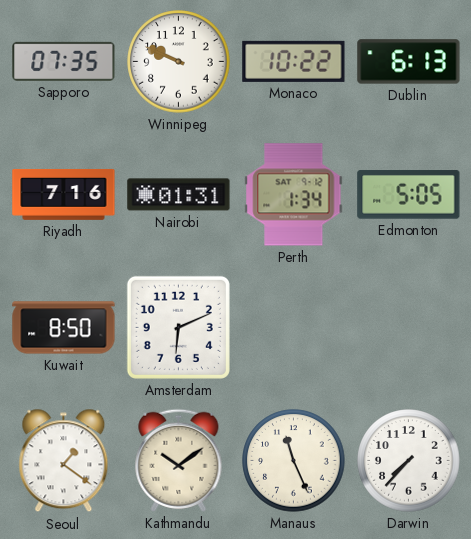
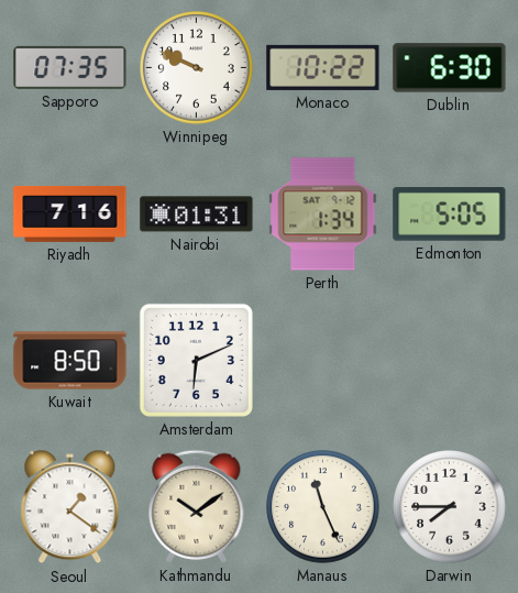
Dublin: 6:13 -> 6:30
Darwin: 7:37 -> 7:45
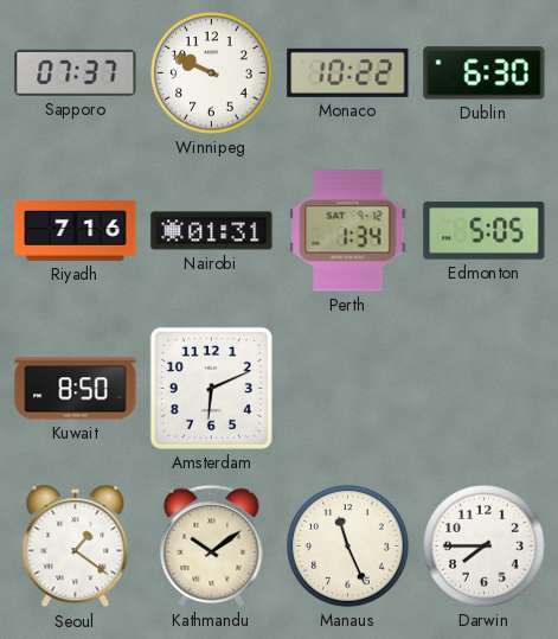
Sapporo: 07:35 -> 07:37
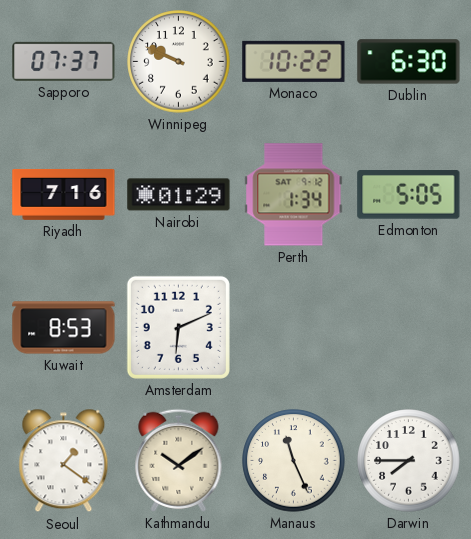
Nairobi: 01:31 -> 01:29
Kuwait: 8:50 -> 8:53
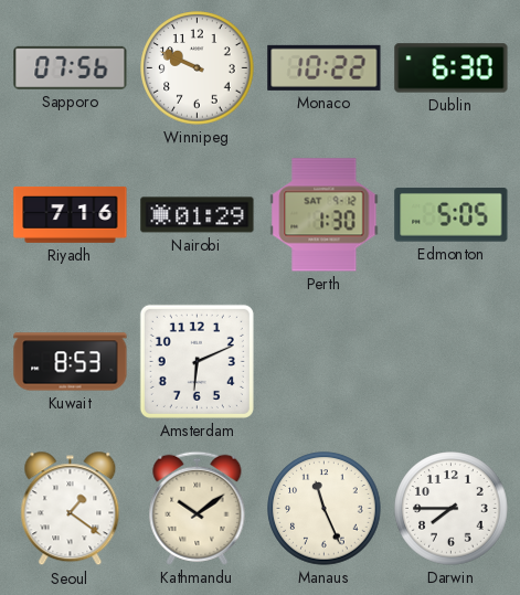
Sapporo: 07:37 -> 07:56
Perth: 1:34 -> 1:30
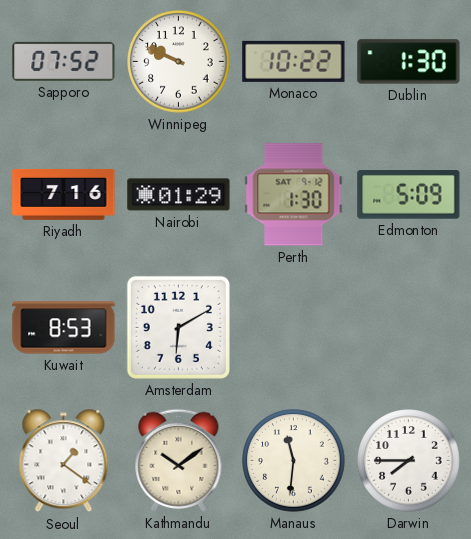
Sapporo: 07:56 -> 07:52
Dublin: 6:30 -> 1:30
Edmonton: 5:05 -> 5:09
Amsterdam: 6:11 -> 6:10
Manaus: 11:26 -> 11:31
